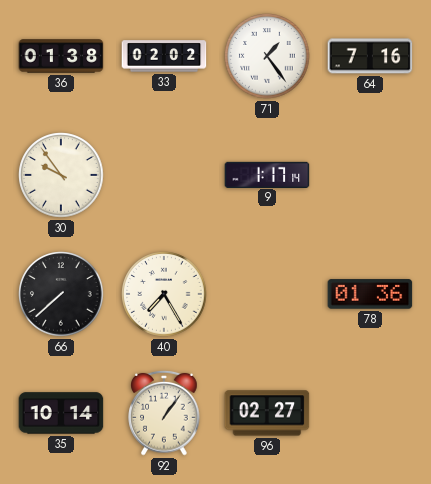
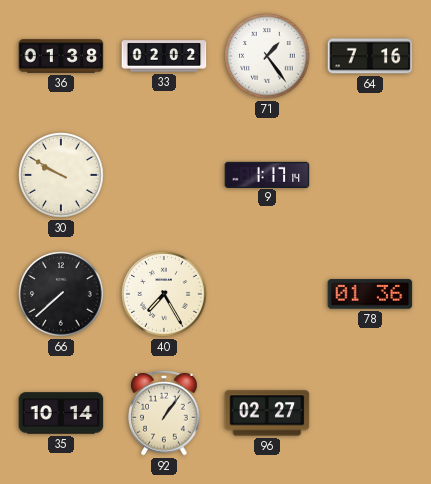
30: 9:54 -> 9:50
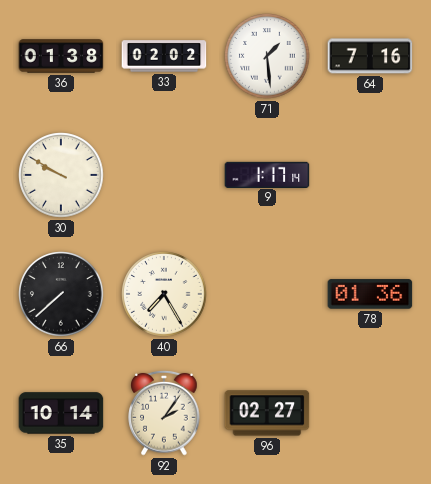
71: 1:24 -> 1:29
92: 1:06 -> 2:06
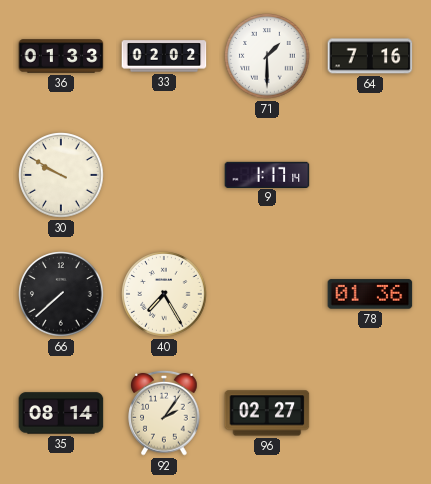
36: 01:38 -> 01:33
71: 1:29 -> 1:30
35: 10:14 -> 08:14
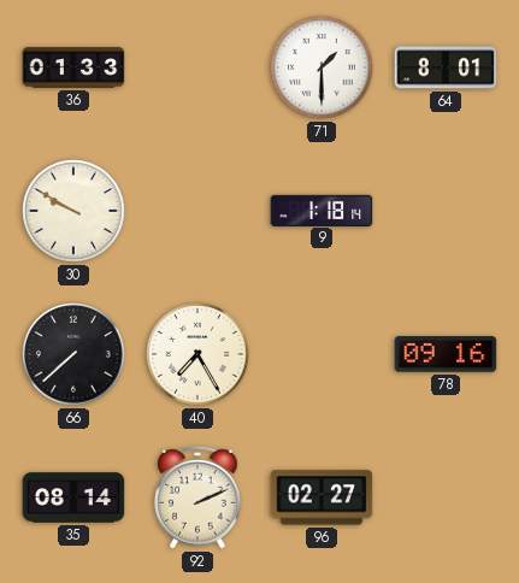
33: 02:02 -> none
64: 7:16 -> 8:01
9: 1:17 -> 1:18
78: 01:36 -> 09:16
92: 2:06 -> 2:11
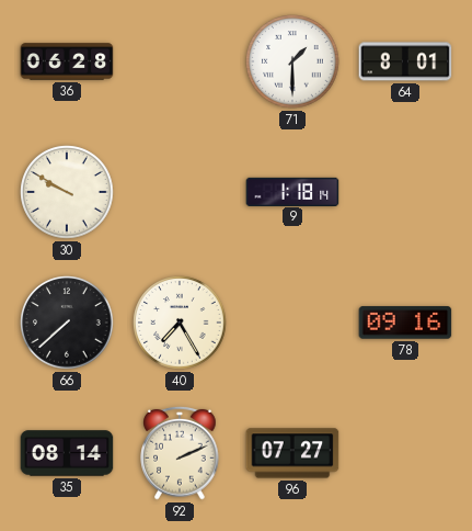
36: 01:33 -> 06:28
96: 02:27 -> 07:27
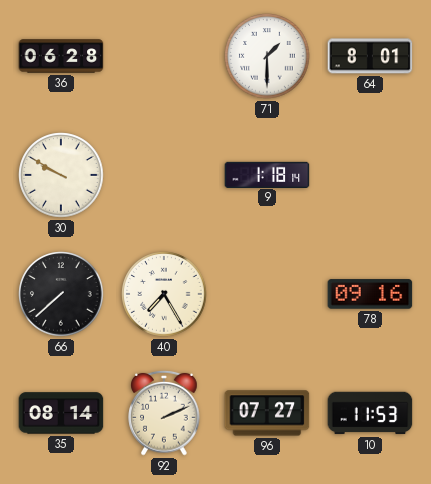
10: none -> 11:53
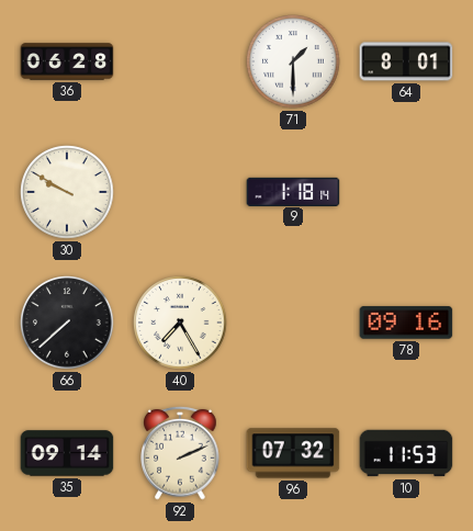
35: 08:14 -> 09:14
96: 07:27 -> 07:32
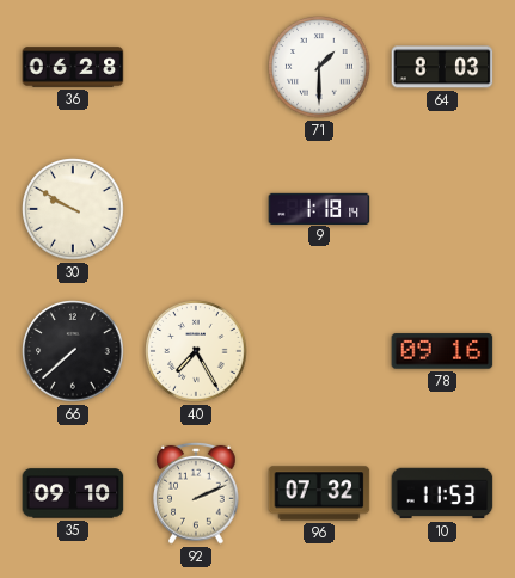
64: 8:01 -> 8:03
35: 09:14 -> 09:10
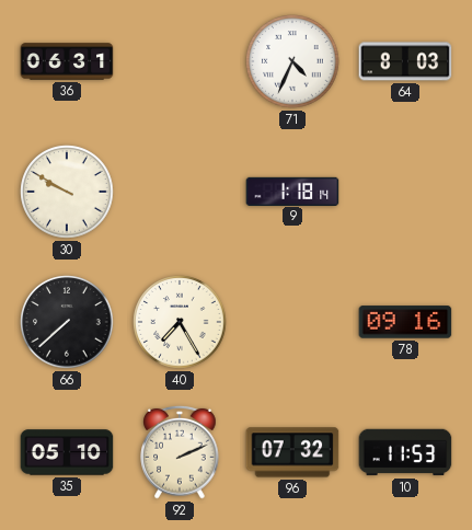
36: 06:28 -> 06:31
71: 1:30 -> 4:34
35: 09:10 -> 05:10
